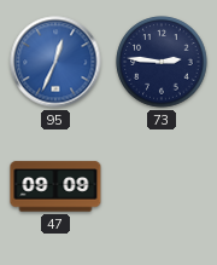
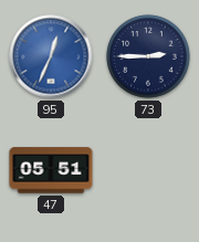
73: 2:46 -> 2:45
47: 09:09 -> 05:51
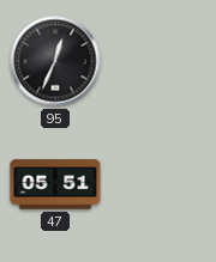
95 dial: blue -> black
73: 2:45 -> none
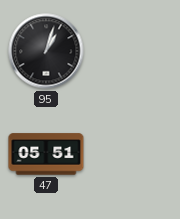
95: 12:34 -> 1:03
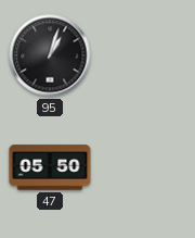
47: 05:51 -> 05:50
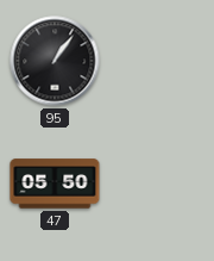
95: 1:03 -> 1:06
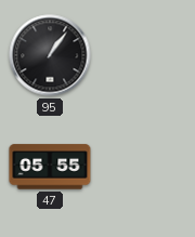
47: 05:50 -> 05:55
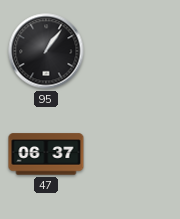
47: 05:55 -> 06:37
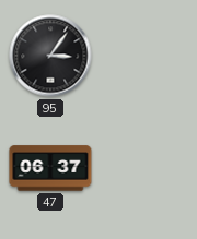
95: 1:06 -> 3:06
